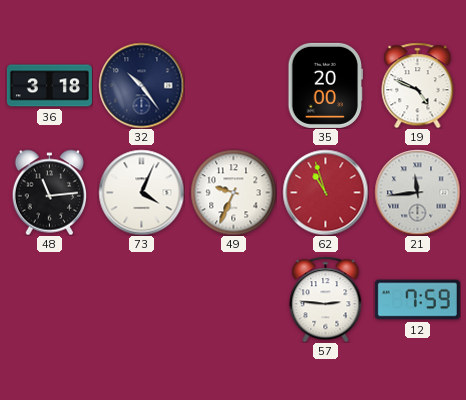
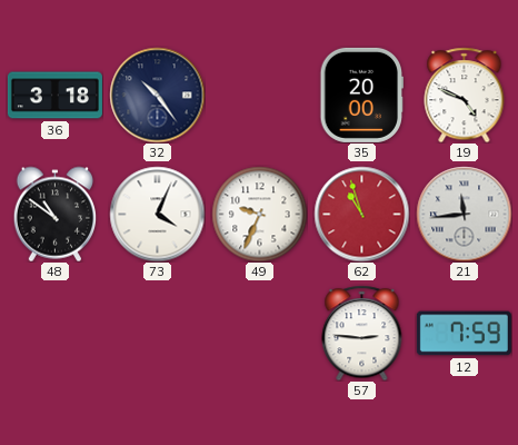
48: 11:14 -> 10:51
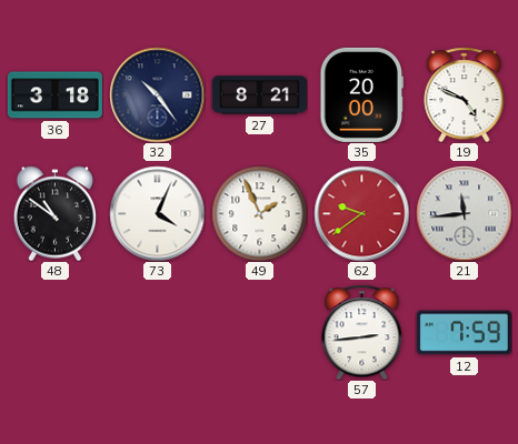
27: none -> 8:21
49: 9:34 -> 1:56
62: 10:57 -> 9:39
57: 2:46 -> 2:44
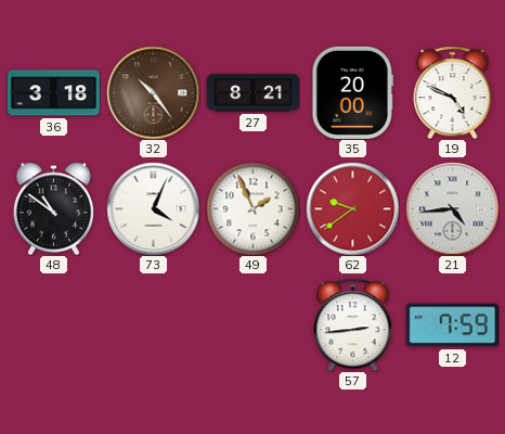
32 dial: navy -> brown
21: 11:44 -> 4:44
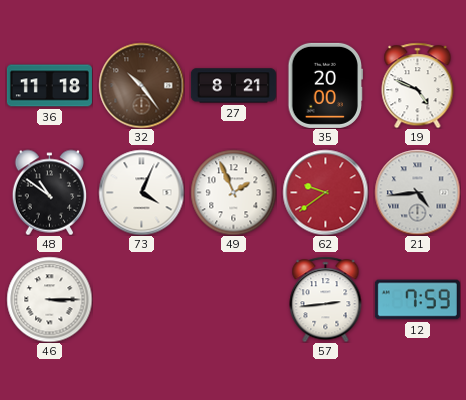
36: 3:18 -> 11:18
46: none -> 3:15
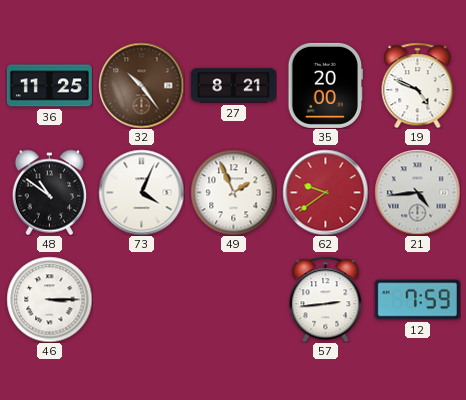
36: 11:18 -> 11:25
